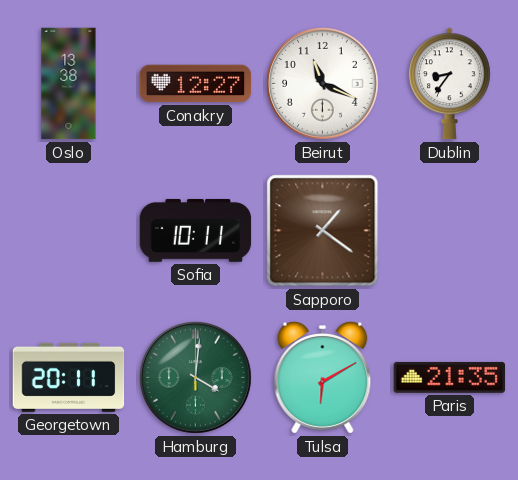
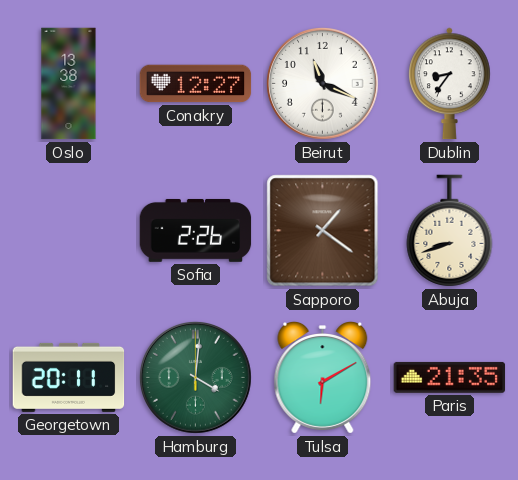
Sofia: 10:11 -> 2:26
Abuja: none -> 8:42
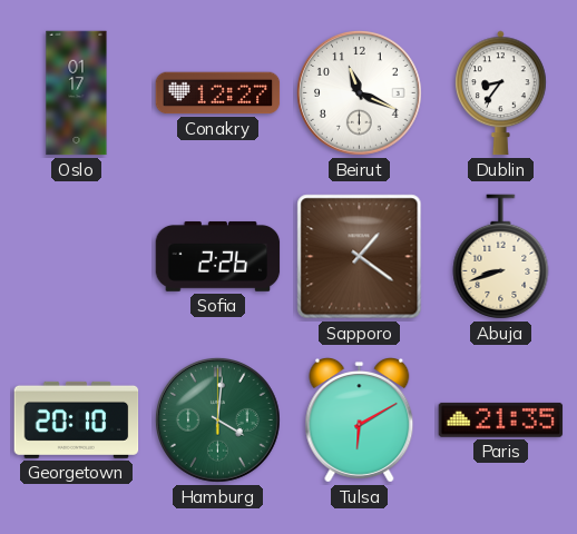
Oslo: 13:38 -> 01:17
Georgetown: 20:11 -> 20:10
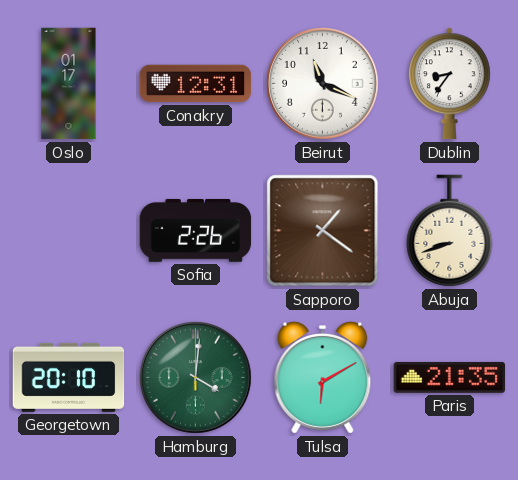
Conakry: 12:27 -> 12:31
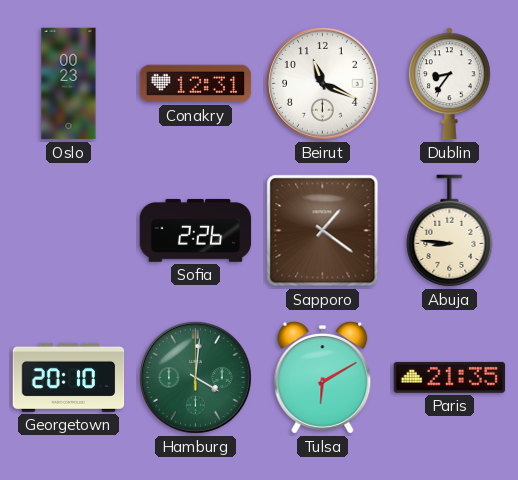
Oslo: 01:17 -> 00:23
Abuja: 8:42 -> 8:46
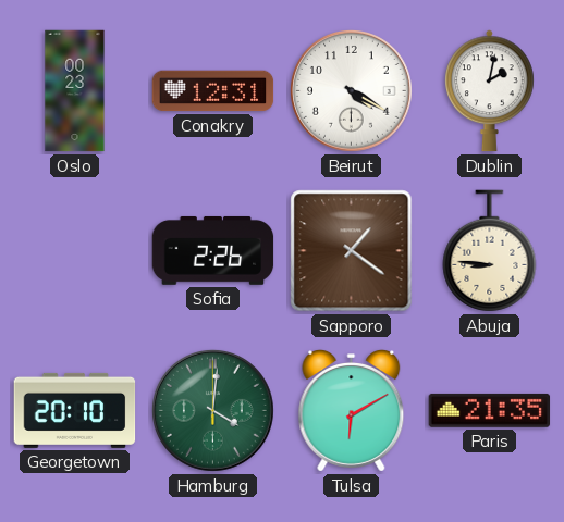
Beirut: 11:19 -> 4:20
Dublin: 8:36 -> 2:02
